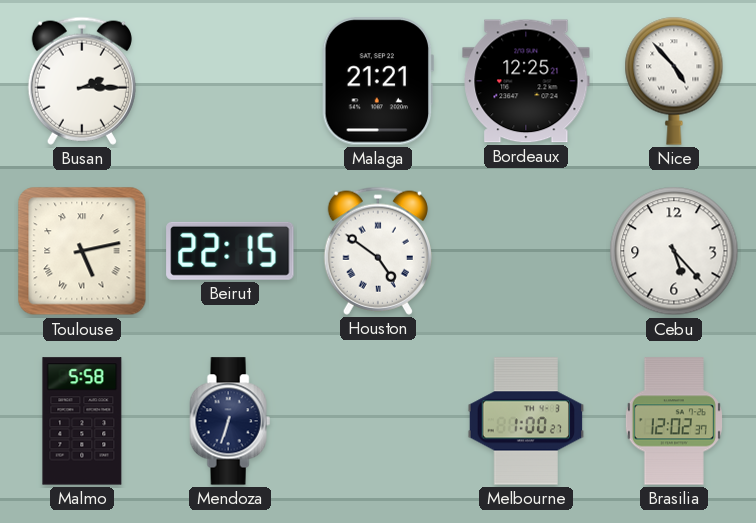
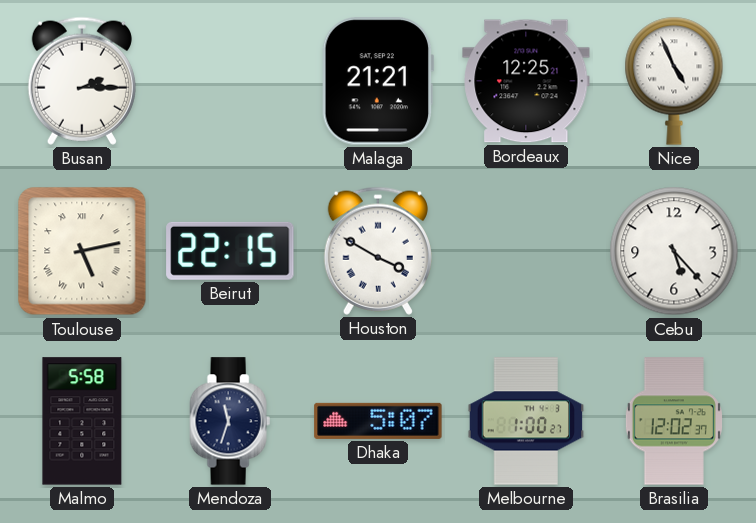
Nice: 4:53 -> 4:56
Houston: 4:51 -> 3:50
Mendoza: 6:33 -> 11:33
Dhaka: none -> 5:07
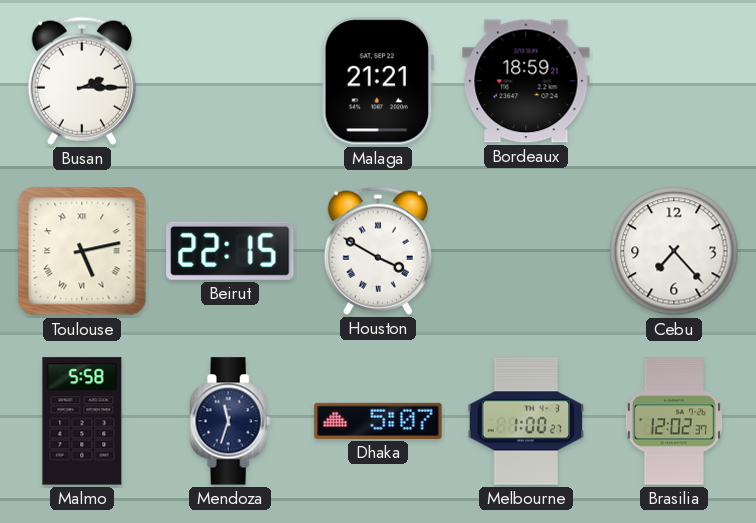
Bordeaux: 12:25 -> 18:59
Nice: 4:56 -> none
Cebu: 5:23 -> 7:23
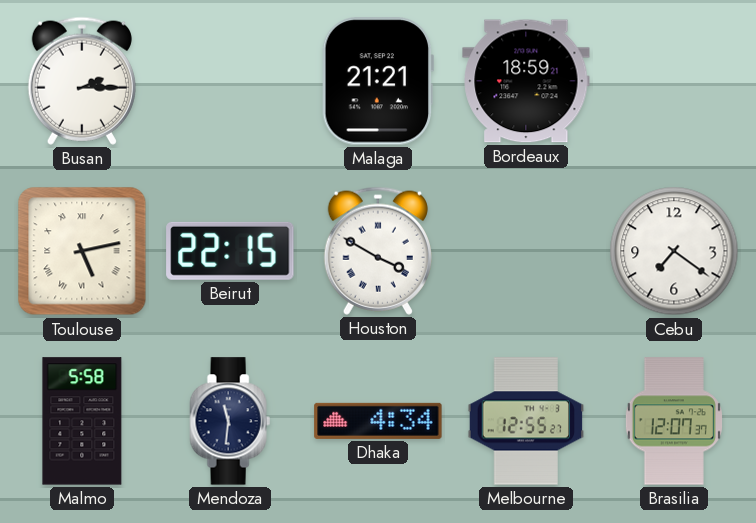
Cebu: 7:23 -> 7:21
Mendoza: 11:33 -> 11:31
Dhaka: 5:07 -> 4:34
Melbourne: 1:00 -> 12:55
Brasilia: 12:02 -> 12:07
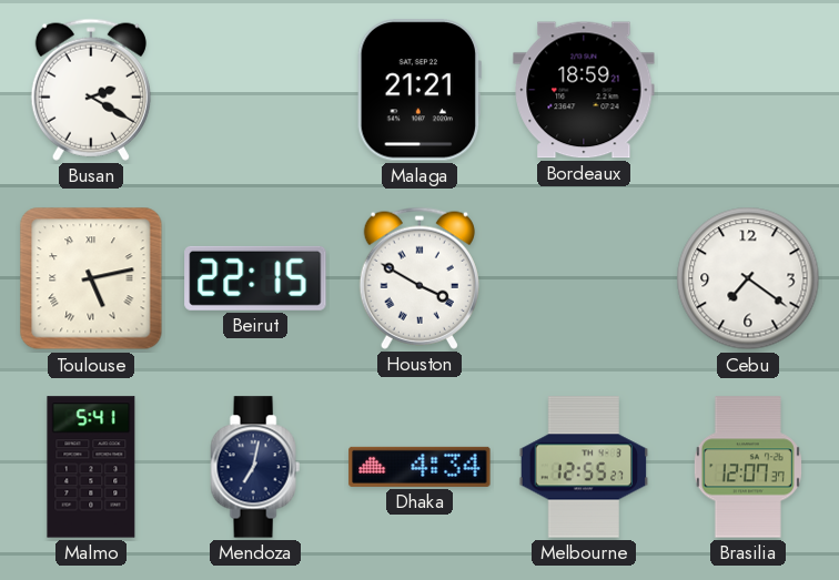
Busan: 2:15 -> 2:20
Malmo: 5:58 -> 5:41
Mendoza: 11:31 -> 7:02
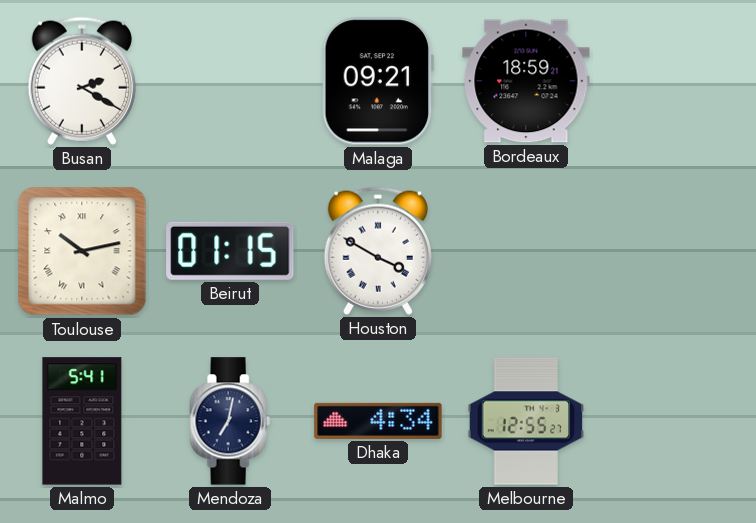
Malaga: 21:21 -> 09:21
Toulouse: 5:13 -> 10:13
Beirut: 22:15 -> 01:15
Cebu: 7:21 -> none
Brasilia: 12:07 -> none
